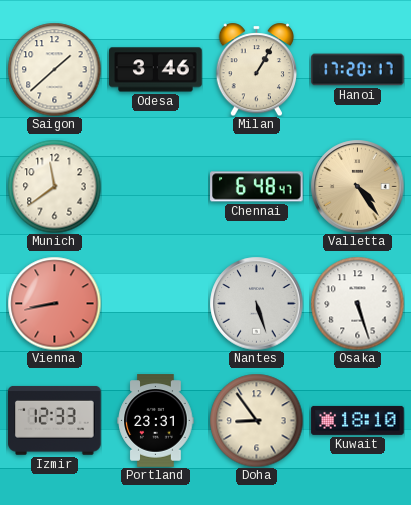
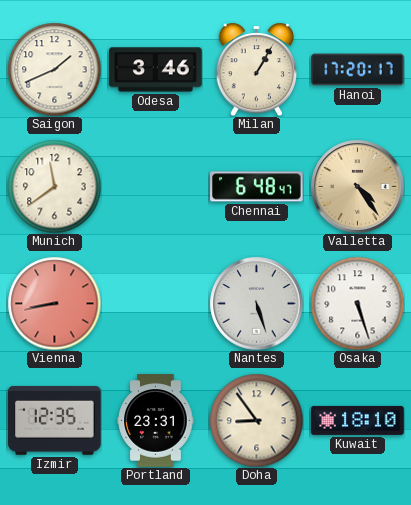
Saigon: 1:38 -> 1:41
Izmir: 12:33 -> 12:35
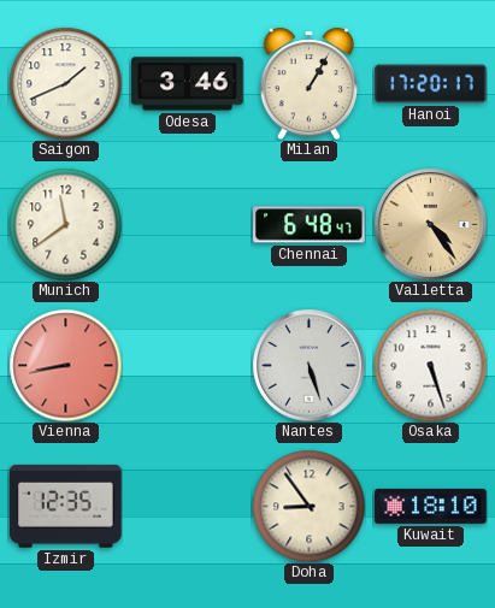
Portland: 23:31 -> none
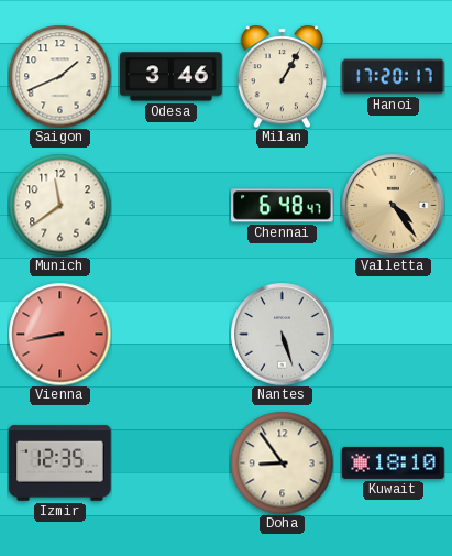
Osaka: 5:27 -> none
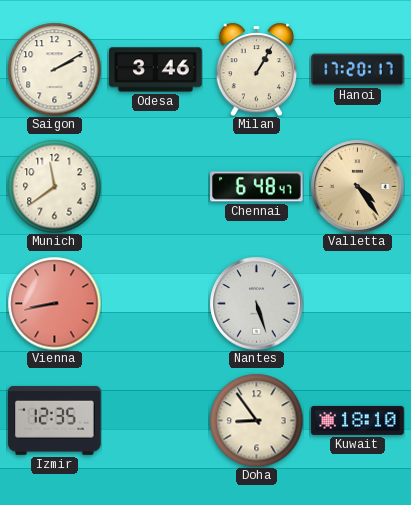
Saigon: 1:41 -> 2:10
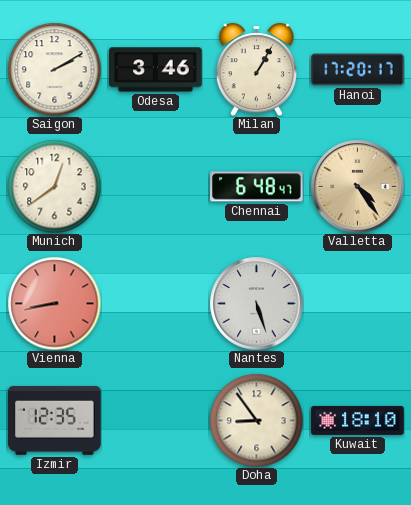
Munich: 11:39 -> 12:39
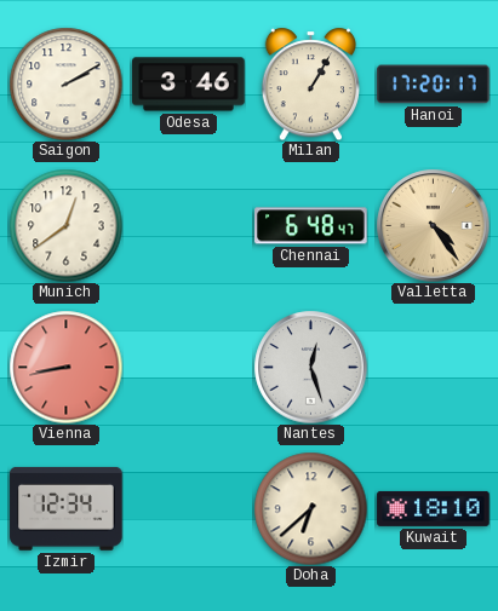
Nantes: 5:27 -> 12:27
Izmir: 12:35 -> 12:34
Doha: 8:54 -> 6:38
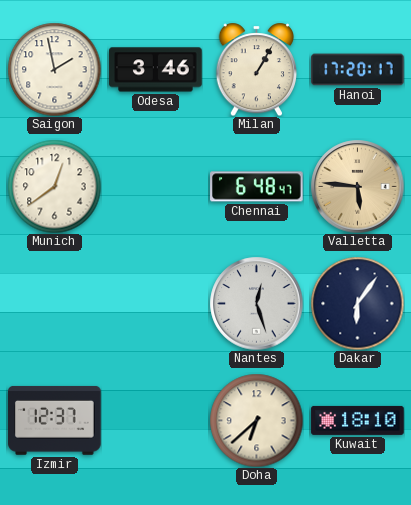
Saigon: 2:10 -> 1:58
Valletta: 4:24 -> 5:46
Vienna: 8:43 -> none
Dakar: none -> 6:06
Izmir: 12:34 -> 12:37
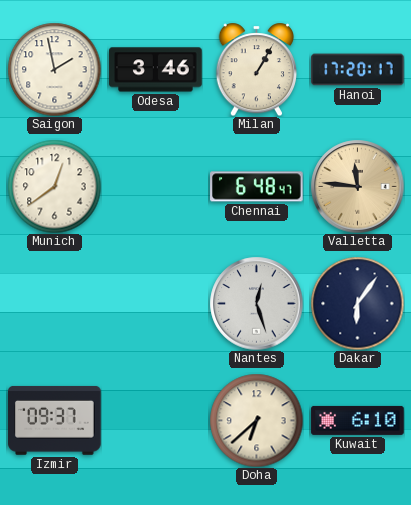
Valletta: 5:46 -> 11:46
Izmir: 12:37 -> 09:37
Kuwait: 18:10 -> 6:10
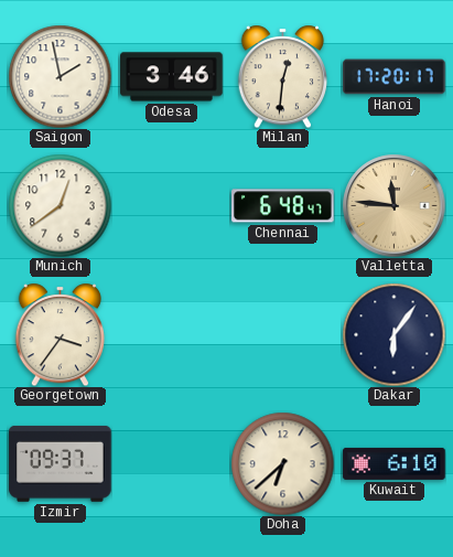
Milan: 1:05 -> 12:31
Georgetown: none -> 3:36
Nantes: 12:27 -> none
